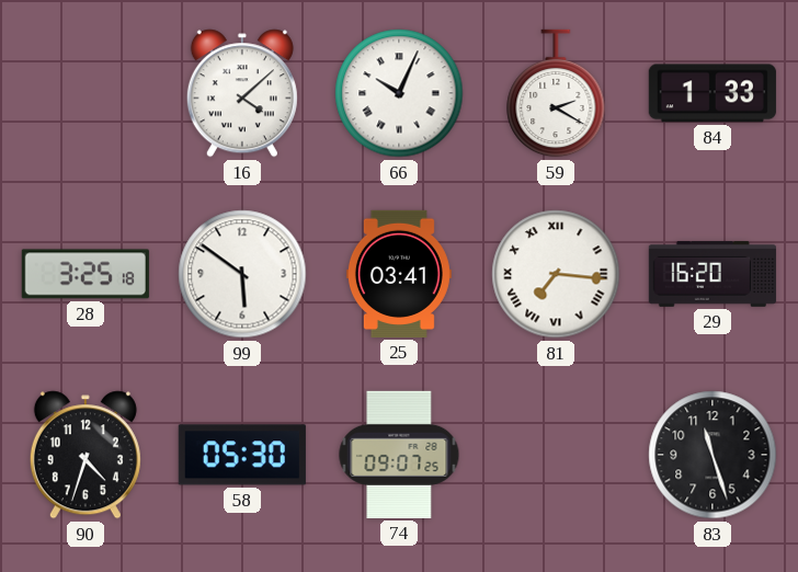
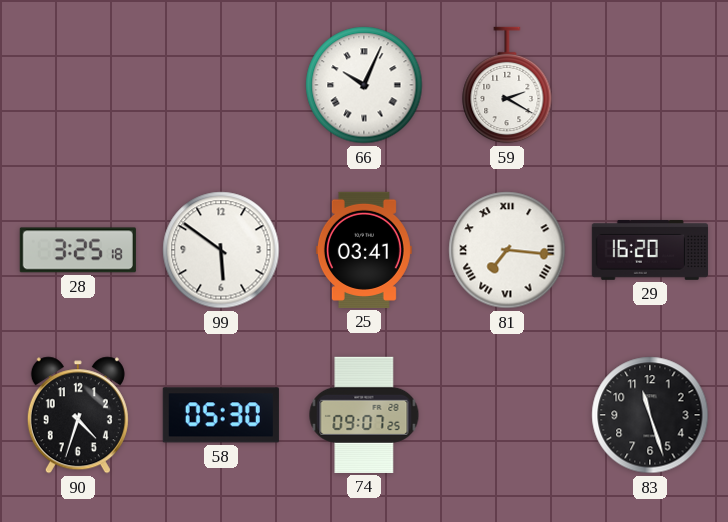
16: 4:08 -> none
84: 1:33 -> none
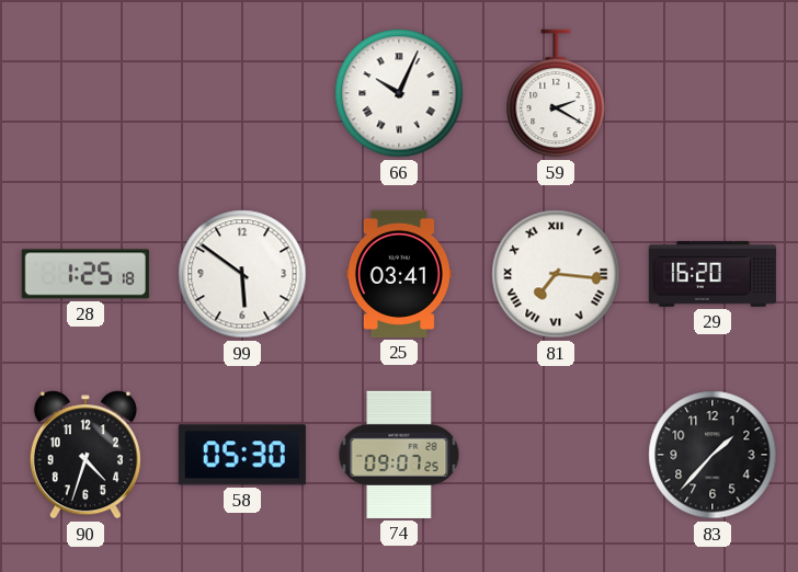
28: 3:25 -> 1:25
83: 11:27 -> 1:37
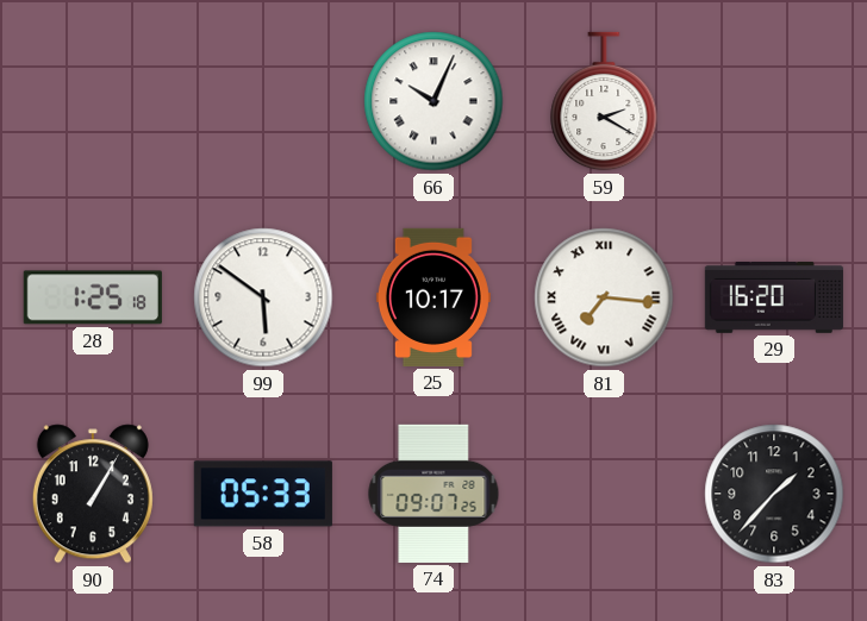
25: 03:41 -> 10:17
90: 4:33 -> 1:05
58: 05:30 -> 05:33
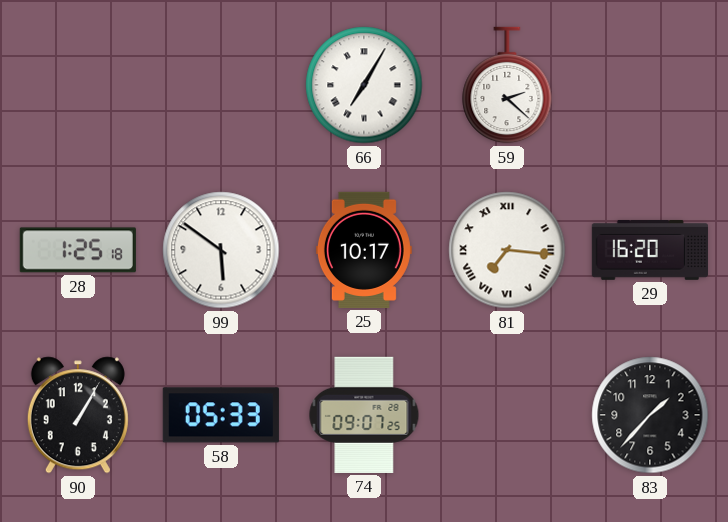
66: 10:04 -> 7:05
59: 2:20 -> 2:22
